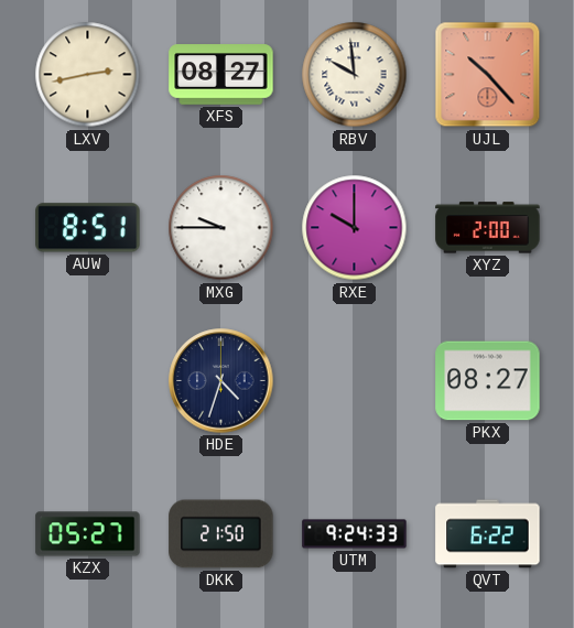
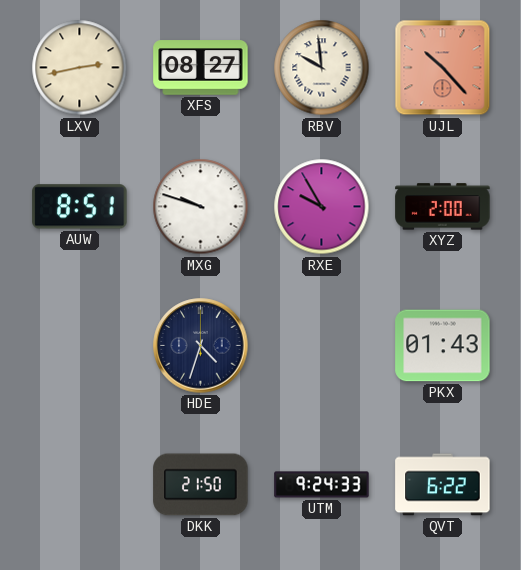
MXG: 9:45 -> 9:48
RXE: 10:00 -> 9:55
PKX: 08:27 -> 01:43
KZX: 05:27 -> none
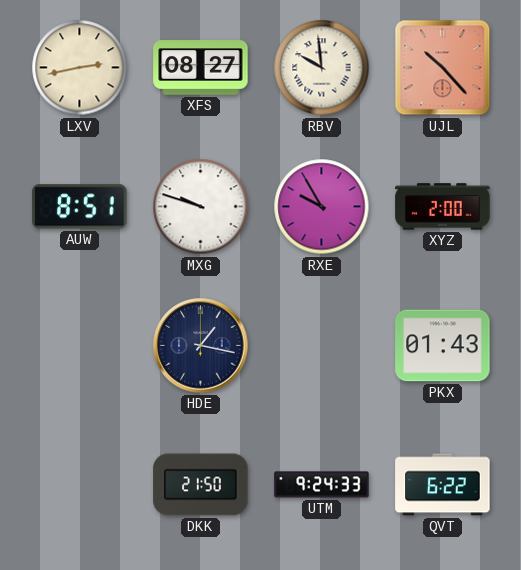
HDE: 4:33 -> 1:17
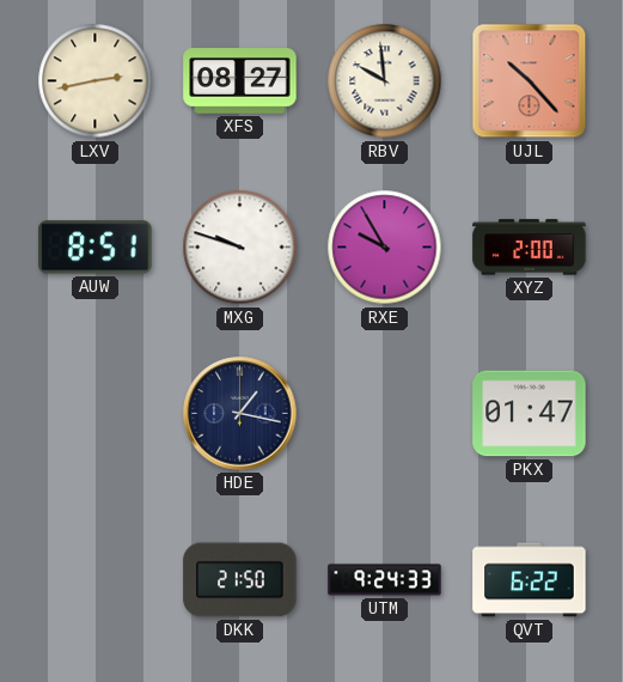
PKX: 01:43 -> 01:47
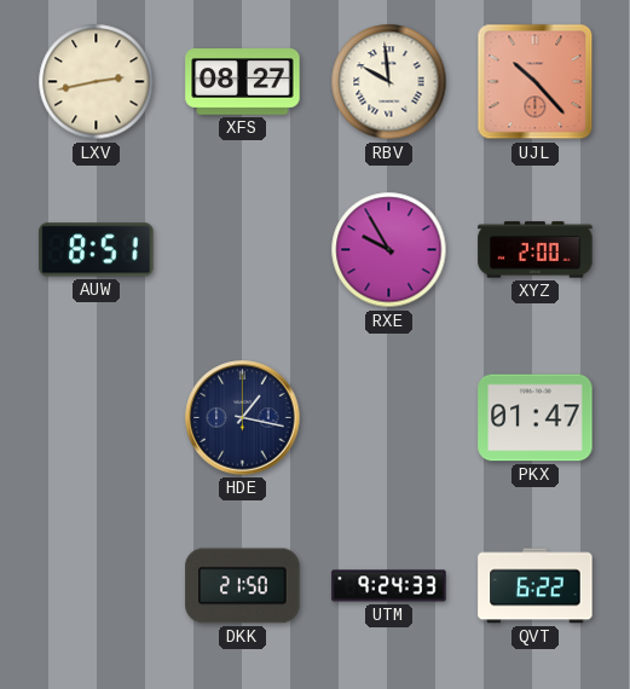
MXG: 9:48 -> none
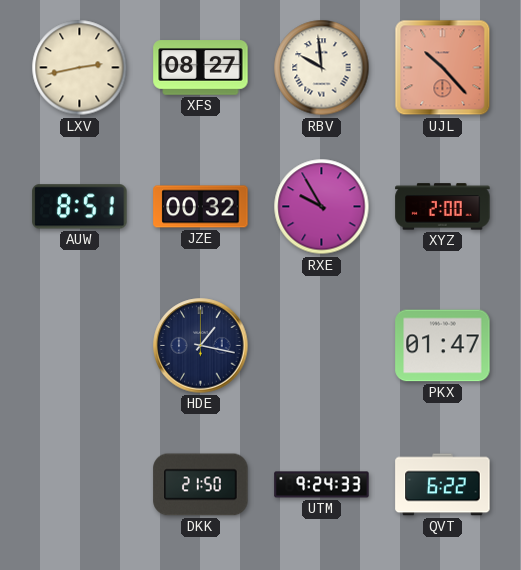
JZE: none -> 00:32
